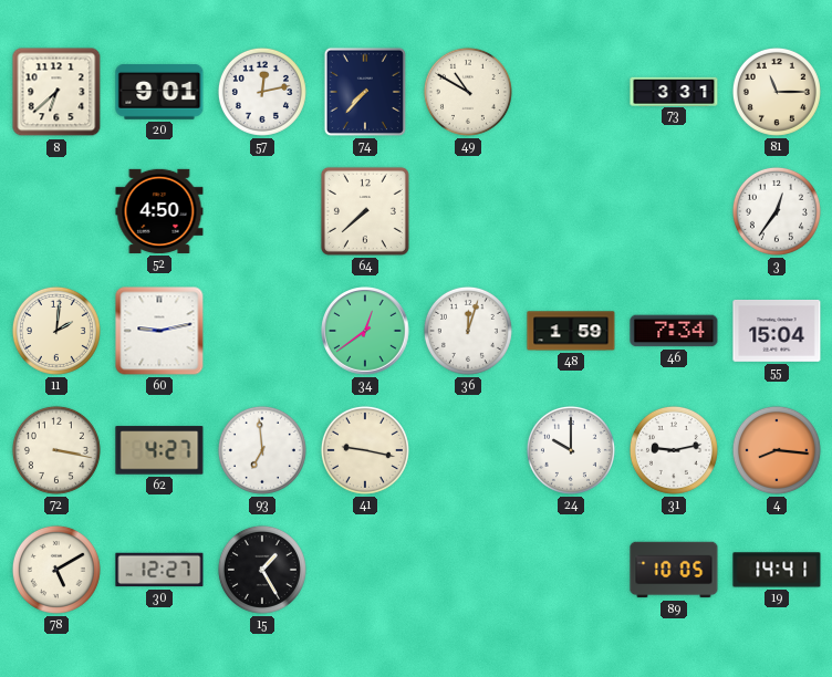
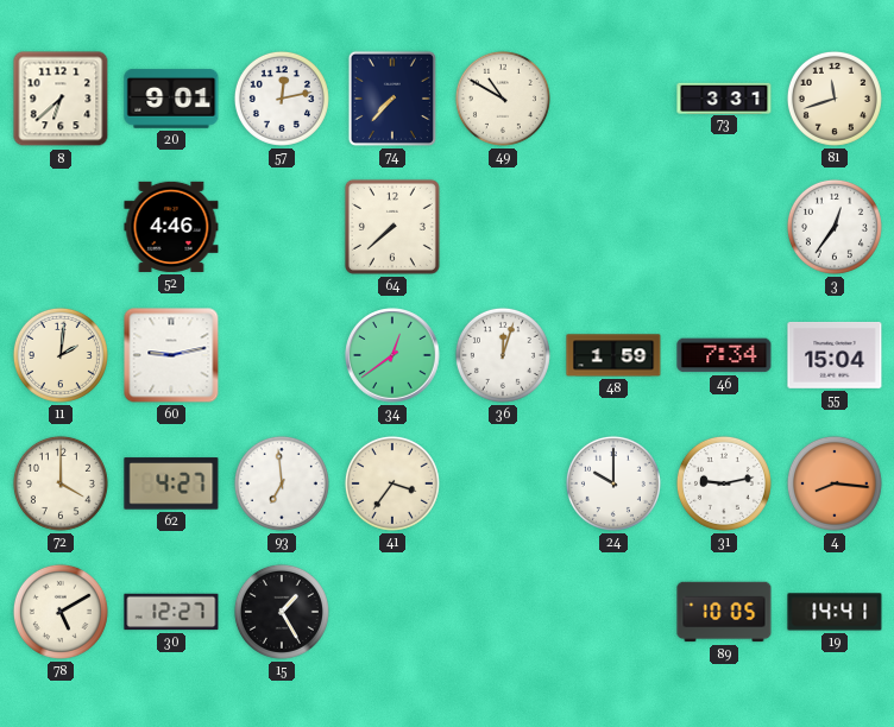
81: 11:15 -> 11:42
52: 4:50 -> 4:46
72: 3:17 -> 4:00
41: 9:17 -> 3:36
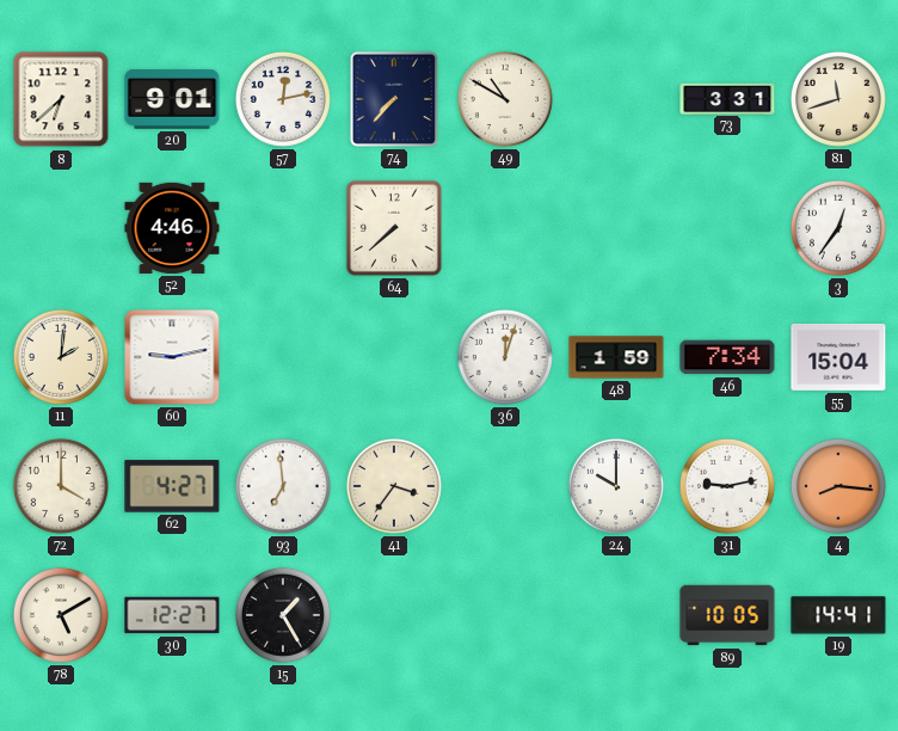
34: 12:39 -> none
